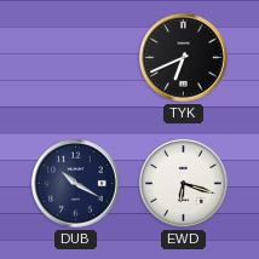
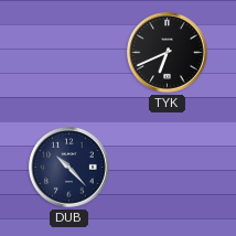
DUB: 10:20 -> 10:23
EWD: 6:18 -> none
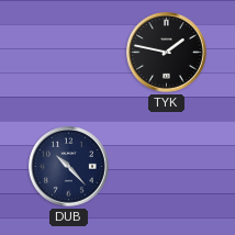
TYK: 6:41 -> 1:47
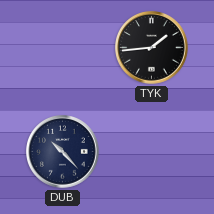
TYK: 1:47 -> 1:44
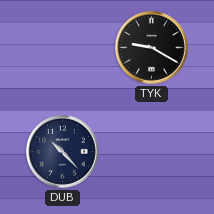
TYK: 1:44 -> 9:20
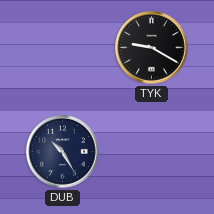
DUB: 10:23 -> 10:25
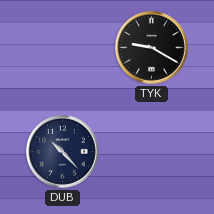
DUB: 10:25 -> 10:23
